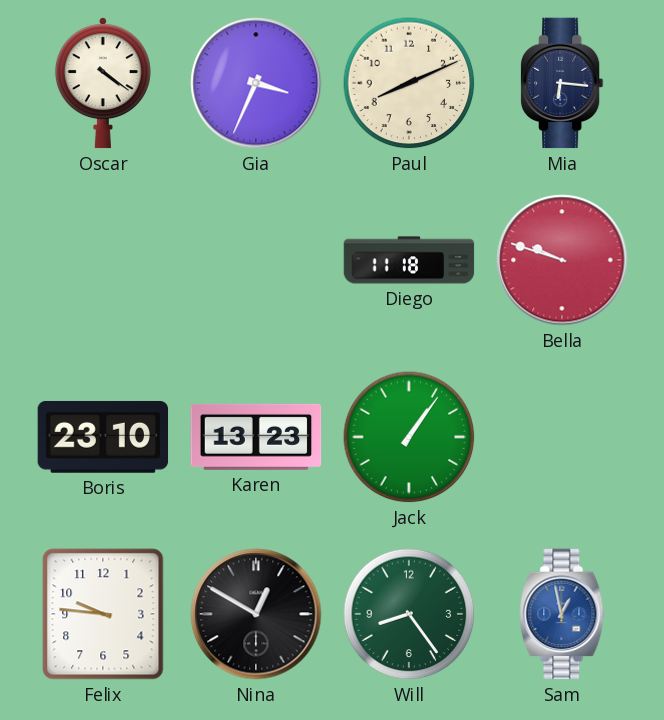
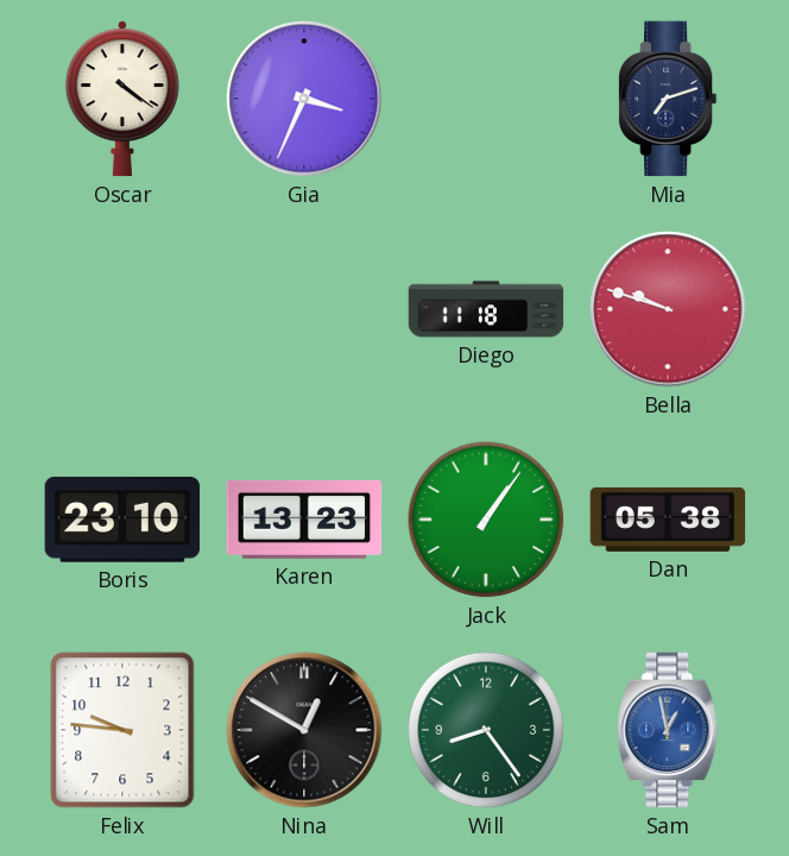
Paul: 8:11 -> none
Mia: 6:16 -> 7:12
Dan: none -> 05:38
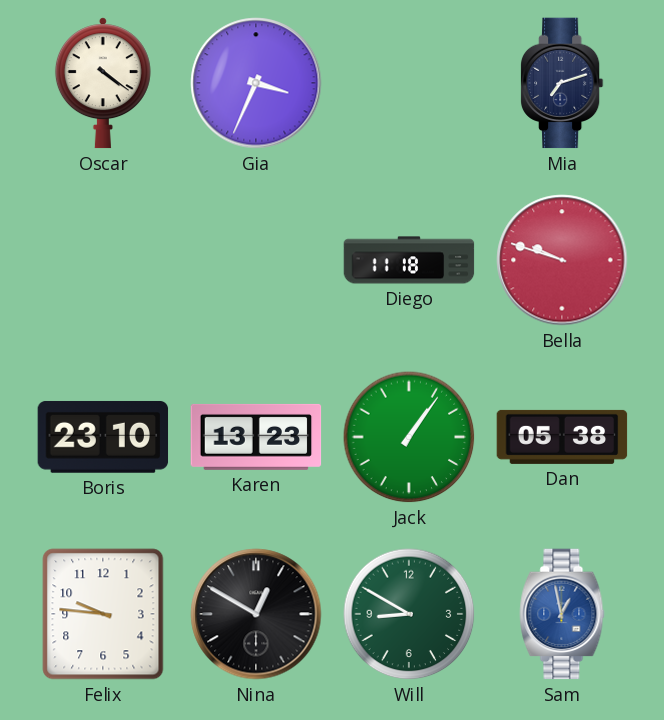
Will: 8:24 -> 8:50
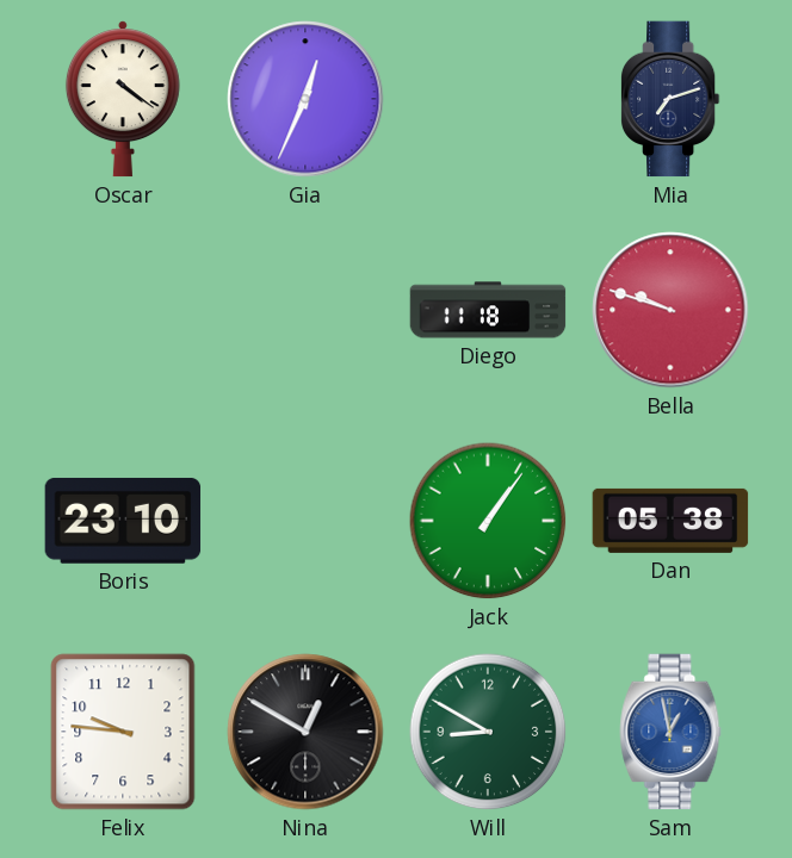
Gia: 3:34 -> 12:34
Karen: 13:23 -> none
